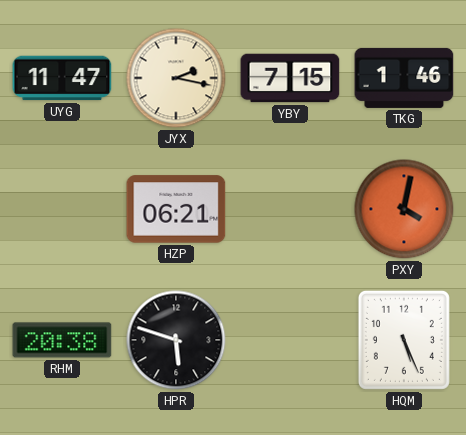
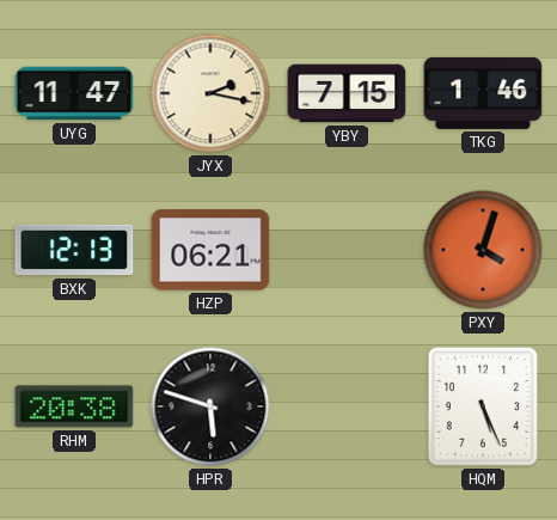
BXK: none -> 12:13
PXY: 4:02 -> 4:03
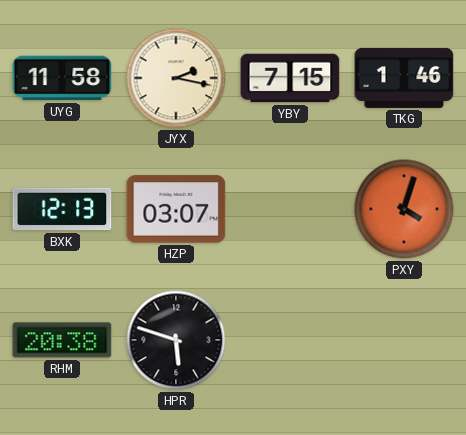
UYG: 11:47 -> 11:58
HZP: 06:21 -> 03:07
HQM: 5:26 -> none
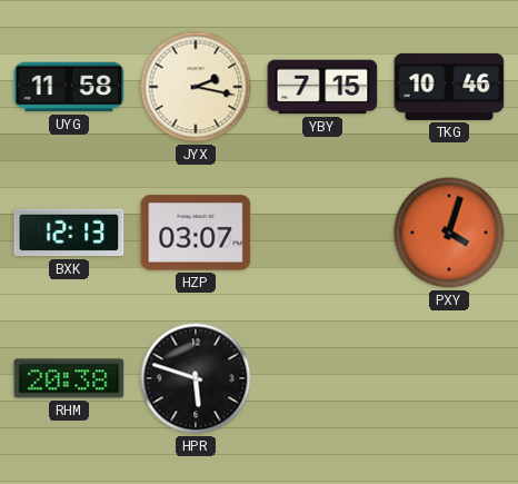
TKG: 1:46 -> 10:46
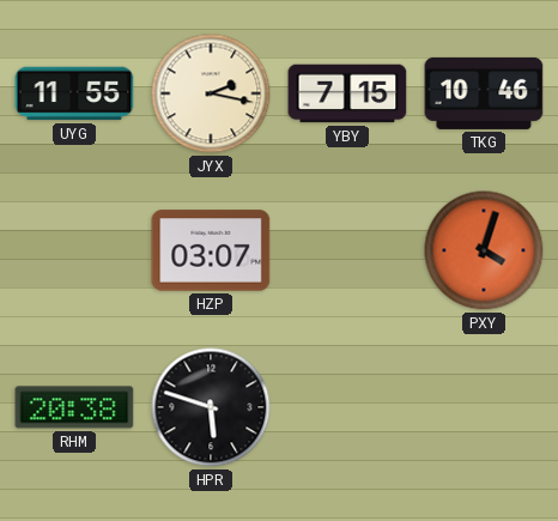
UYG: 11:58 -> 11:55
BXK: 12:13 -> none
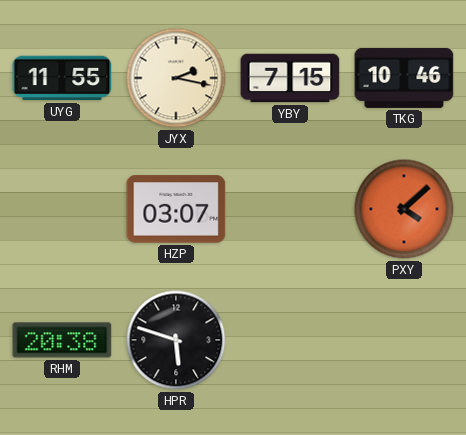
PXY: 4:03 -> 4:08
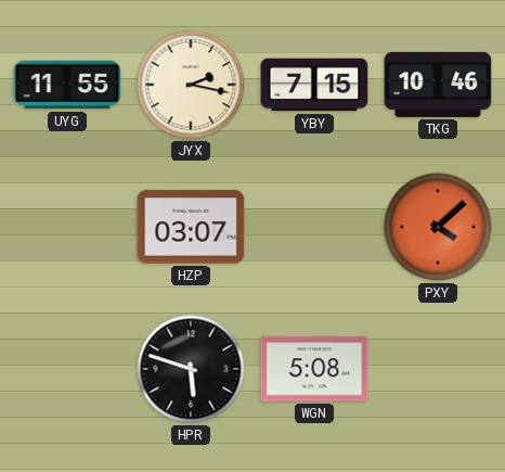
RHM: 20:38 -> none
WGN: none -> 5:08
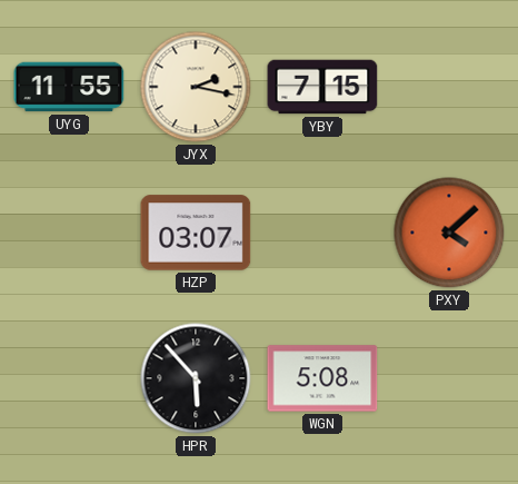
TKG: 10:46 -> none
HPR: 5:48 -> 5:53
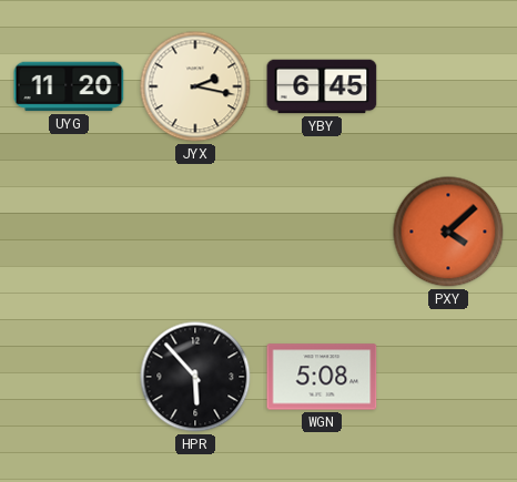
UYG: 11:55 -> 11:20
YBY: 7:15 -> 6:45
HZP: 03:07 -> none
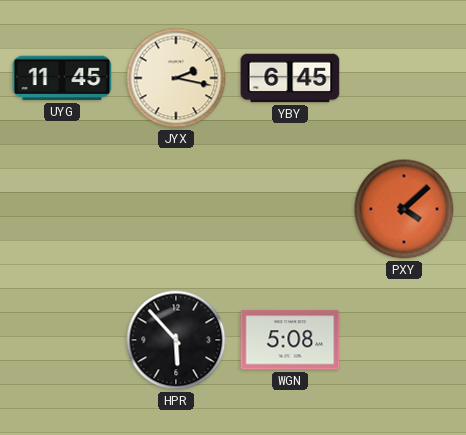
UYG: 11:20 -> 11:45
